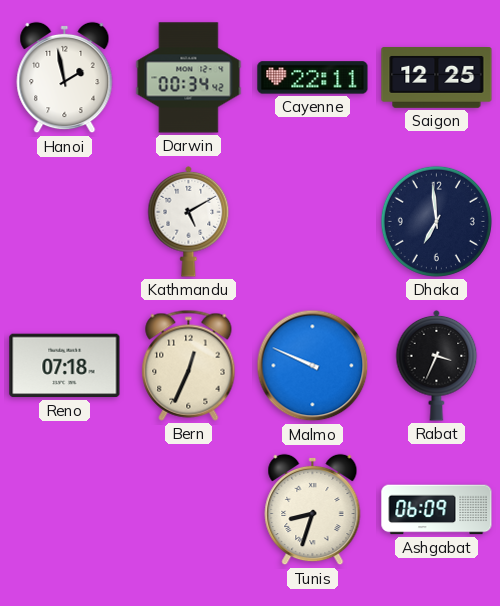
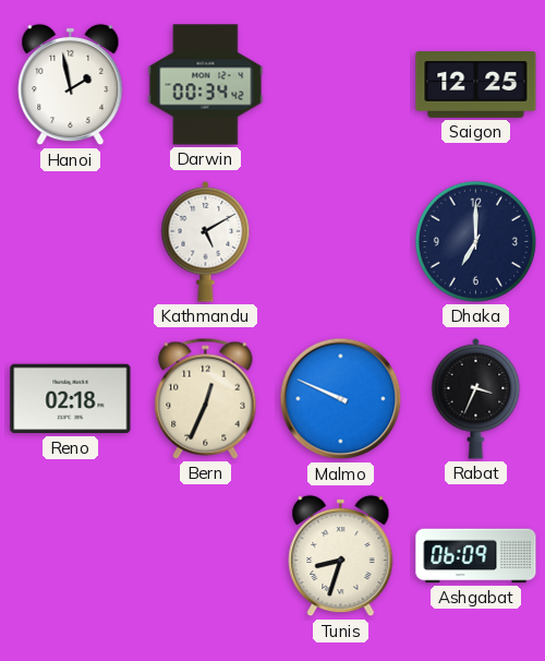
Cayenne: 22:11 -> none
Dhaka: 6:59 -> 7:00
Reno: 07:18 -> 02:18
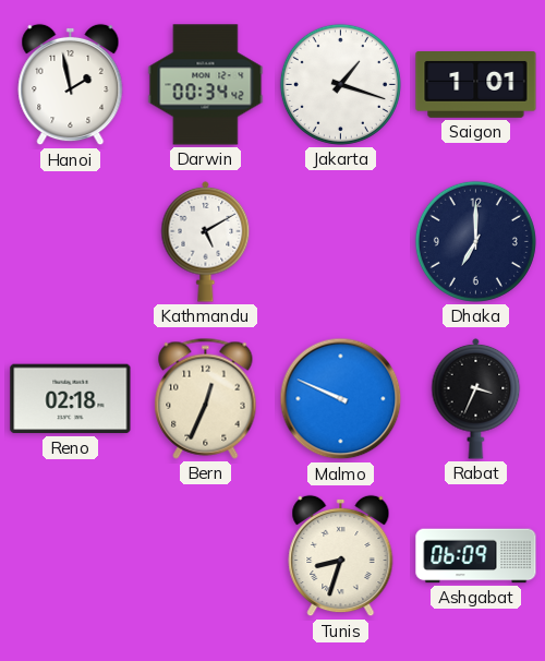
Jakarta: none -> 1:18
Saigon: 12:25 -> 1:01
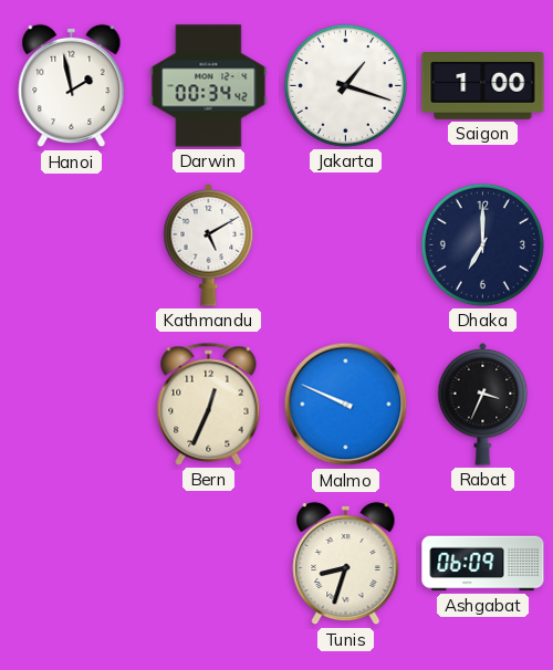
Saigon: 1:01 -> 1:00
Reno: 02:18 -> none
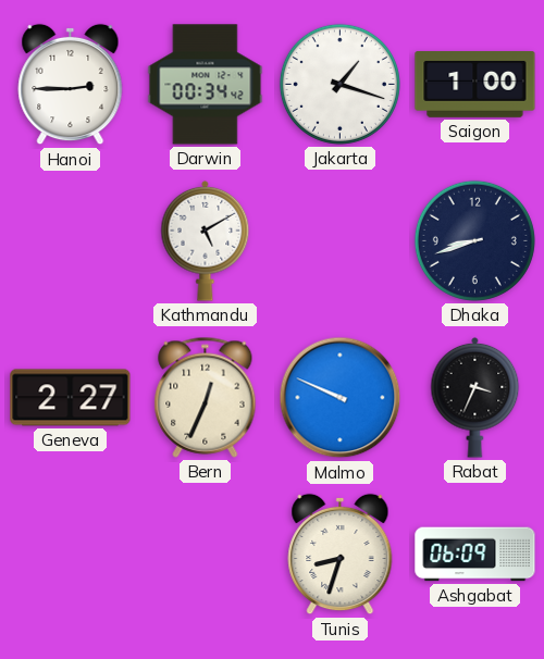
Hanoi: 1:58 -> 2:45
Dhaka: 7:00 -> 8:42
Geneva: none -> 2:27
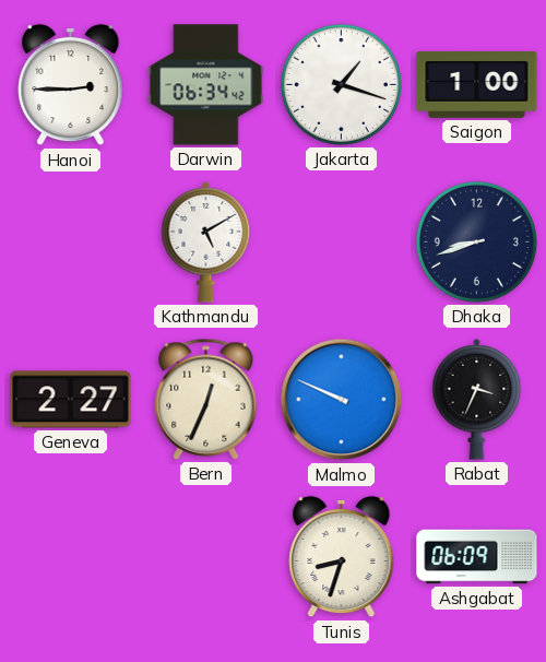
Darwin: 00:34 -> 06:34
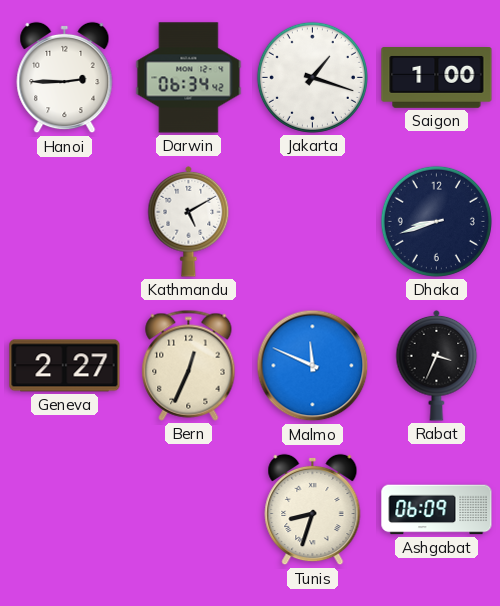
Malmo: 9:49 -> 11:49
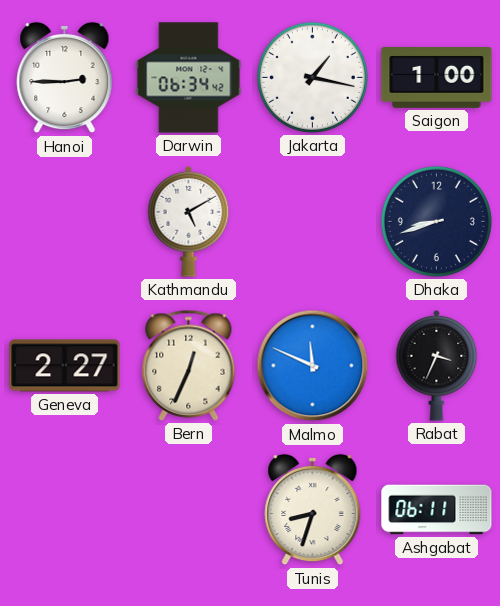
Jakarta: 1:18 -> 1:17
Ashgabat: 06:09 -> 06:11
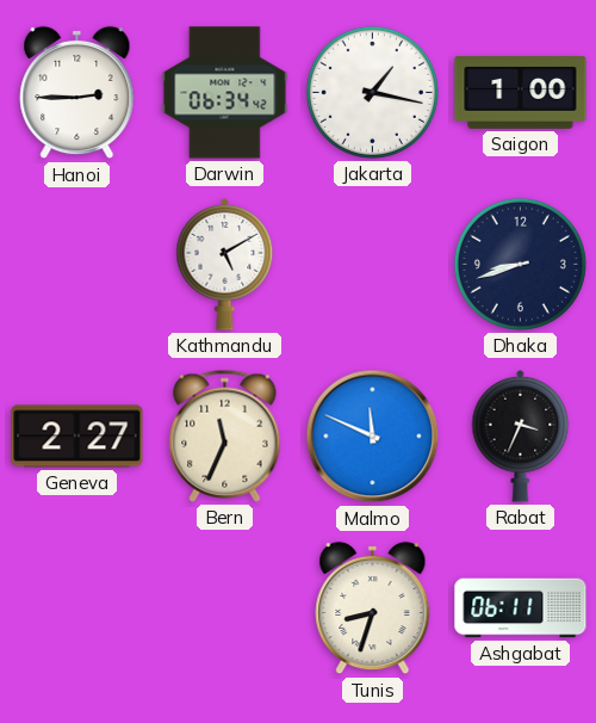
Bern: 12:34 -> 11:34
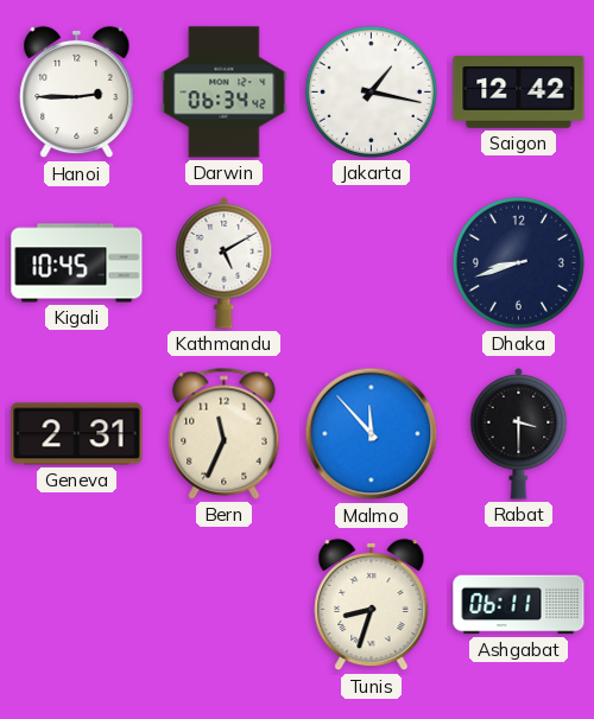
Saigon: 1:00 -> 12:42
Kigali: none -> 10:45
Geneva: 2:27 -> 2:31
Malmo: 11:49 -> 11:53
Rabat: 3:34 -> 3:30
